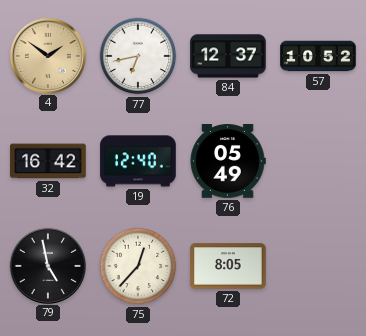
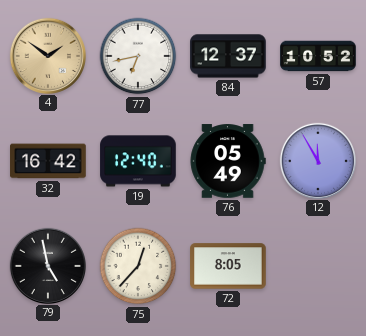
12: none -> 11:55
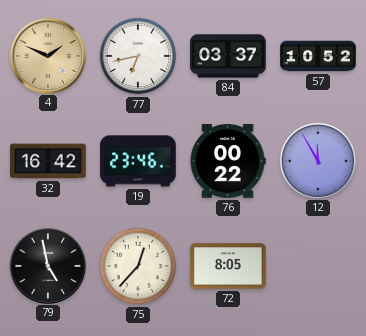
4: 1:51 -> 1:49
84: 12:37 -> 03:37
19: 12:40 -> 23:46
76: 05:49 -> 00:22
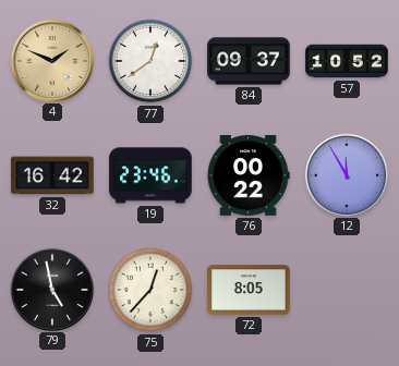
77: 6:43 -> 12:39
84: 03:37 -> 09:37
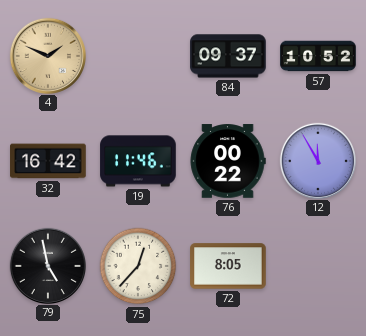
77: 12:39 -> none
19: 23:46 -> 11:46
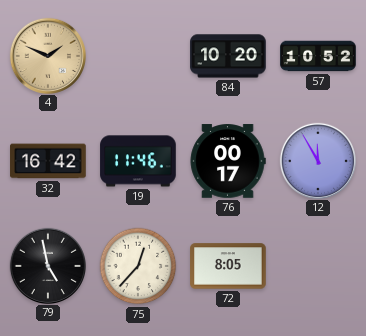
84: 09:37 -> 10:20
76: 00:22 -> 00:17
